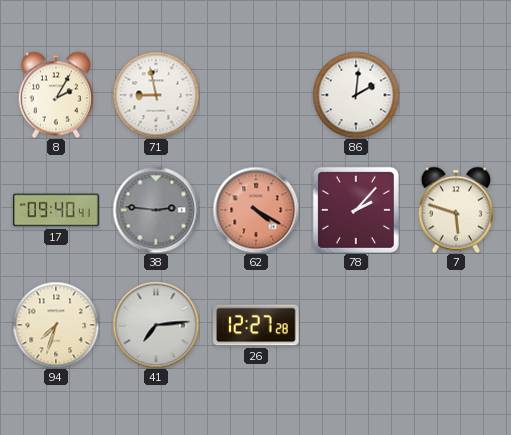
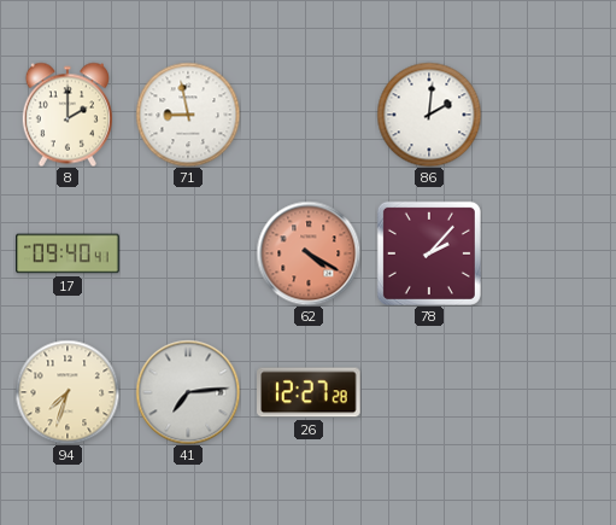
8: 2:05 -> 2:00
38: 2:46 -> none
7: 5:48 -> none
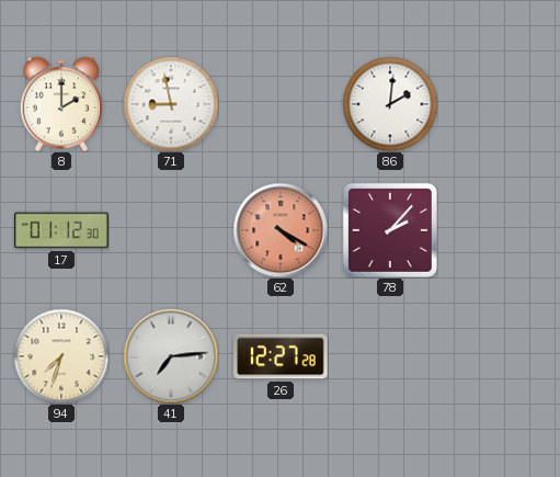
17: 09:40 -> 01:12
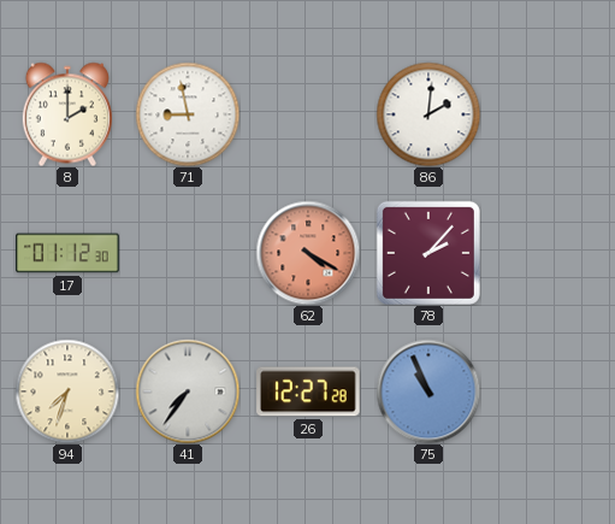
41: 7:14 -> 7:36
75: none -> 10:56
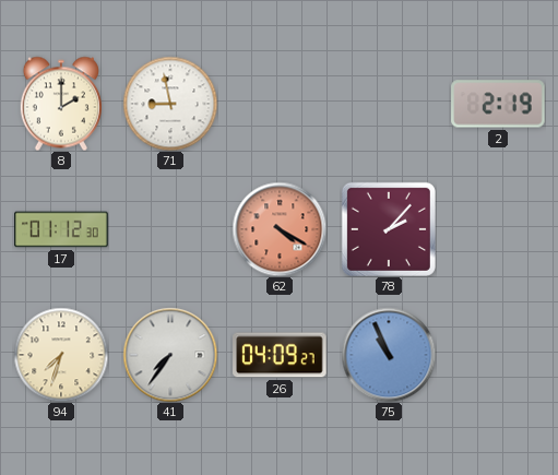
86: 2:01 -> none
2: none -> 2:19
26: 12:27 -> 04:09
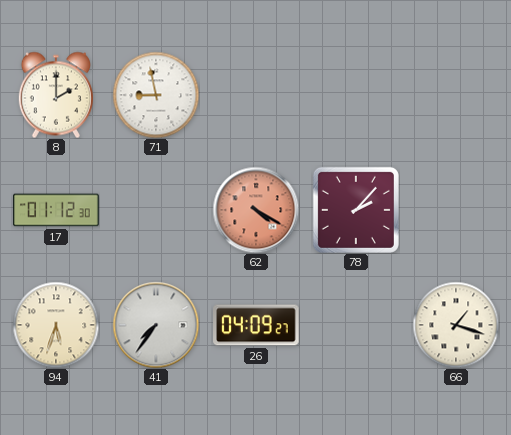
2: 2:19 -> none
94: 7:33 -> 5:33
75: 10:56 -> none
66: none -> 1:18
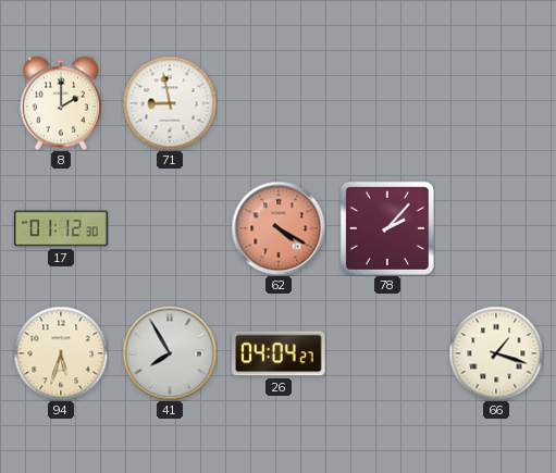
41: 7:36 -> 7:55
26: 04:09 -> 04:04
